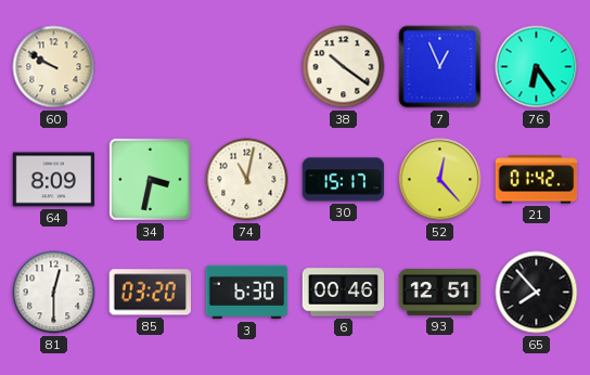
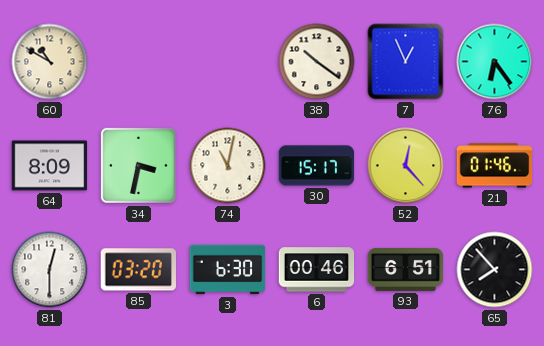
60: 9:50 -> 10:50
21: 01:42 -> 01:46
93: 12:51 -> 6:51
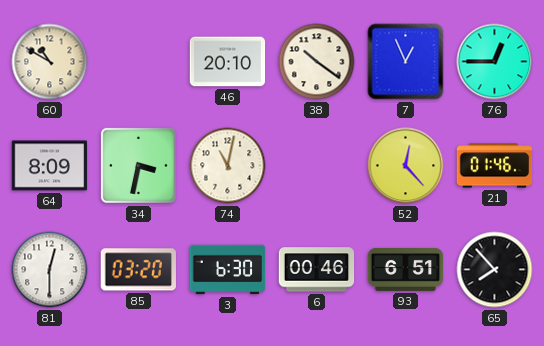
46: none -> 20:10
76: 6:24 -> 12:45
30: 15:17 -> none
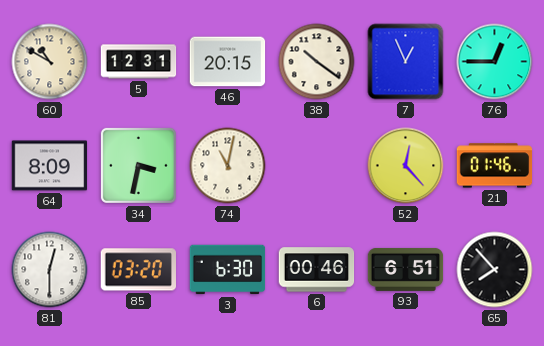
5: none -> 12:31
46: 20:10 -> 20:15
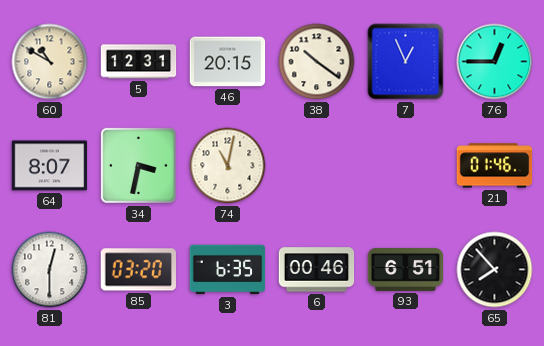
64: 8:09 -> 8:07
52: 12:23 -> none
3: 6:30 -> 6:35
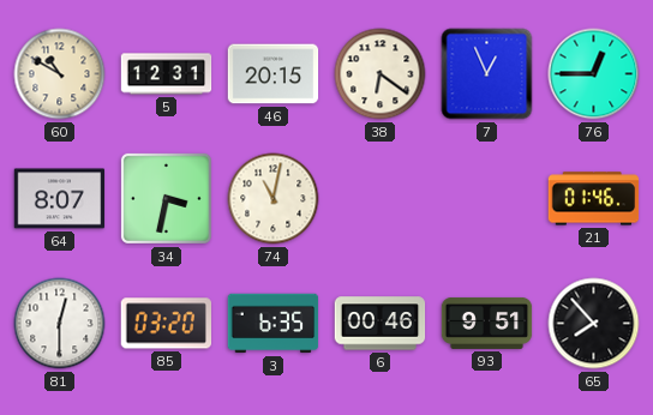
38: 10:21 -> 6:21
93: 6:51 -> 9:51
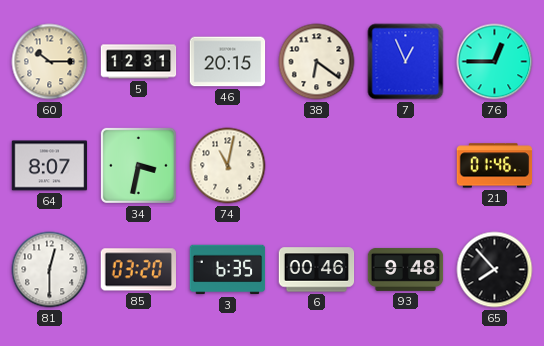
60: 10:50 -> 10:15
93: 9:51 -> 9:48
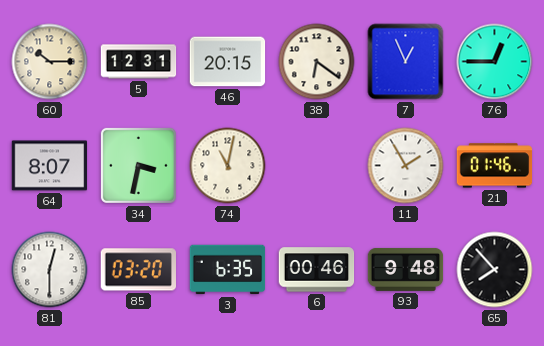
11: none -> 1:55
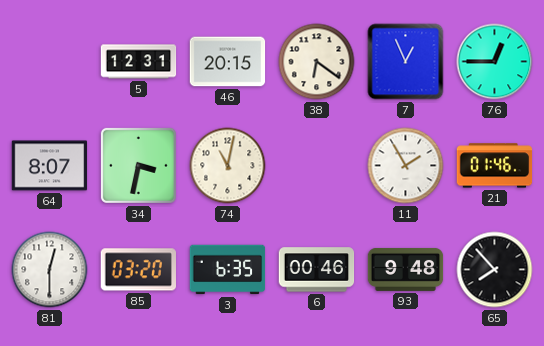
60: 10:15 -> none
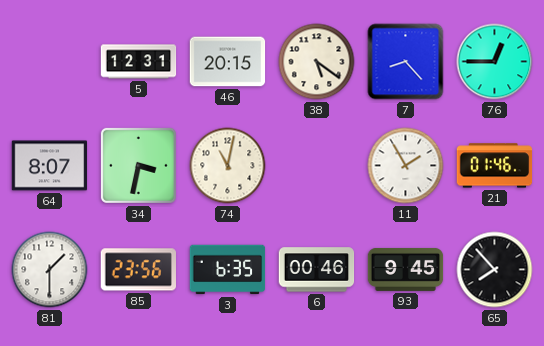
38: 6:21 -> 5:21
7: 12:56 -> 8:23
81: 12:30 -> 1:30
85: 03:20 -> 23:56
93: 9:48 -> 9:45
